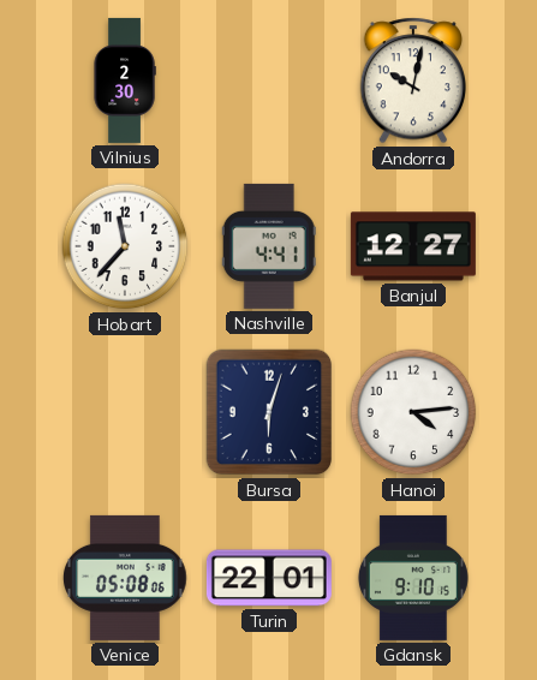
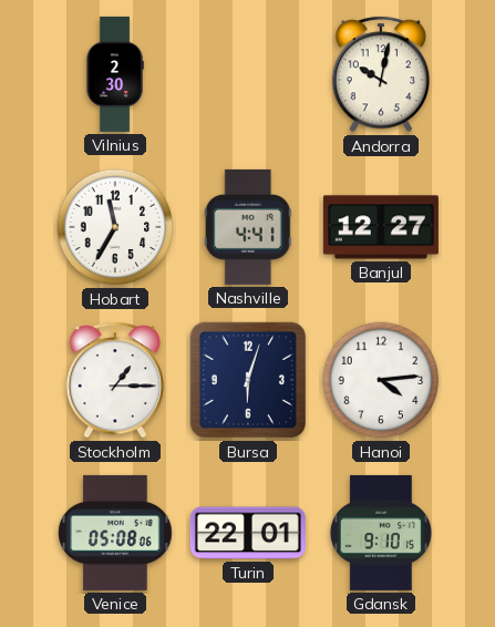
Hobart: 11:37 -> 11:35
Stockholm: none -> 1:15
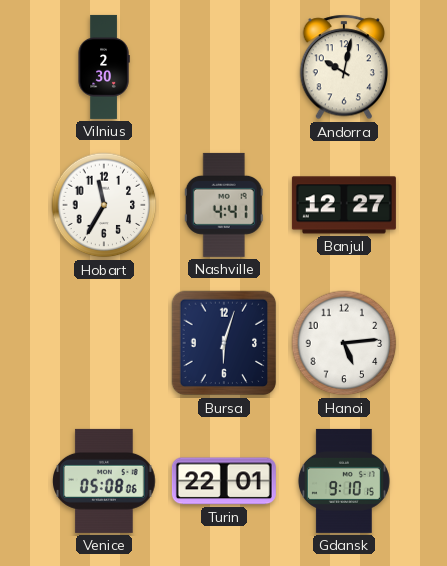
Stockholm: 1:15 -> none
Hanoi: 4:14 -> 5:14
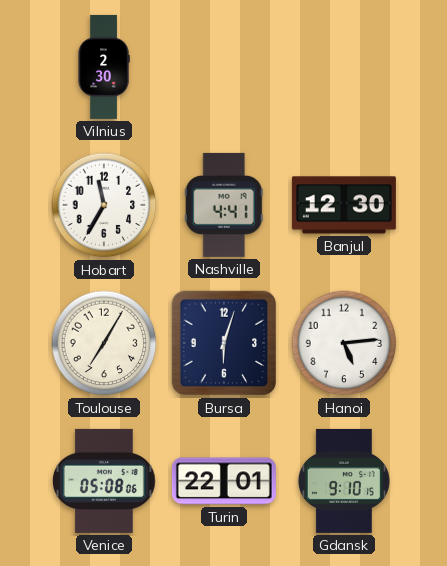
Andorra: 10:02 -> none
Banjul: 12:27 -> 12:30
Toulouse: none -> 7:05
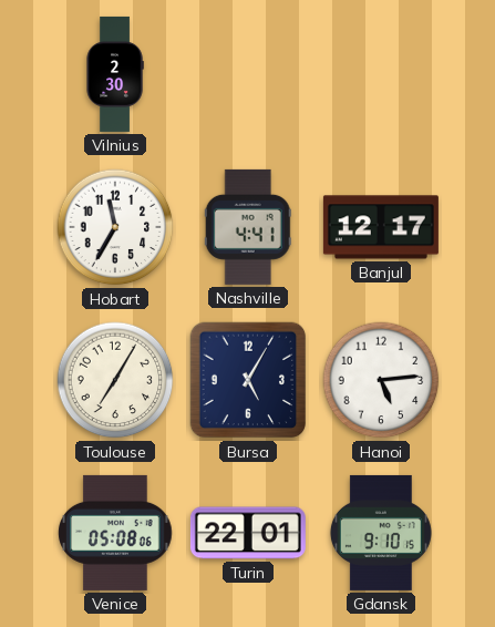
Banjul: 12:30 -> 12:17
Bursa: 6:03 -> 5:05
